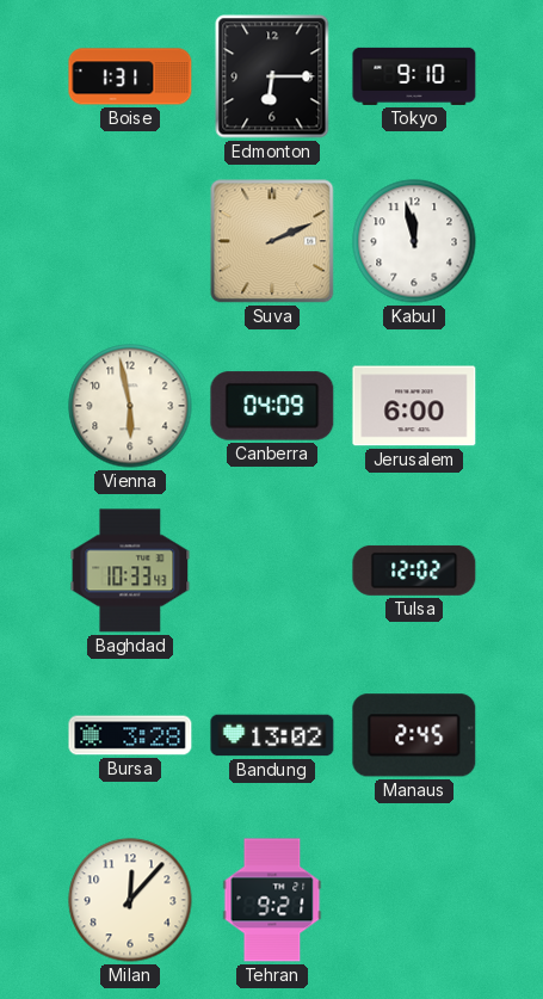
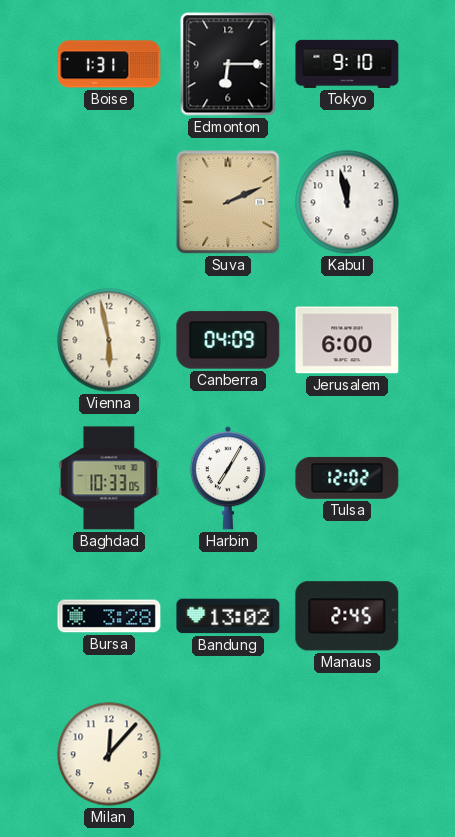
Baghdad: 10:33:43 -> 10:33:05
Harbin: none -> 7:05
Tehran: 9:21 -> none
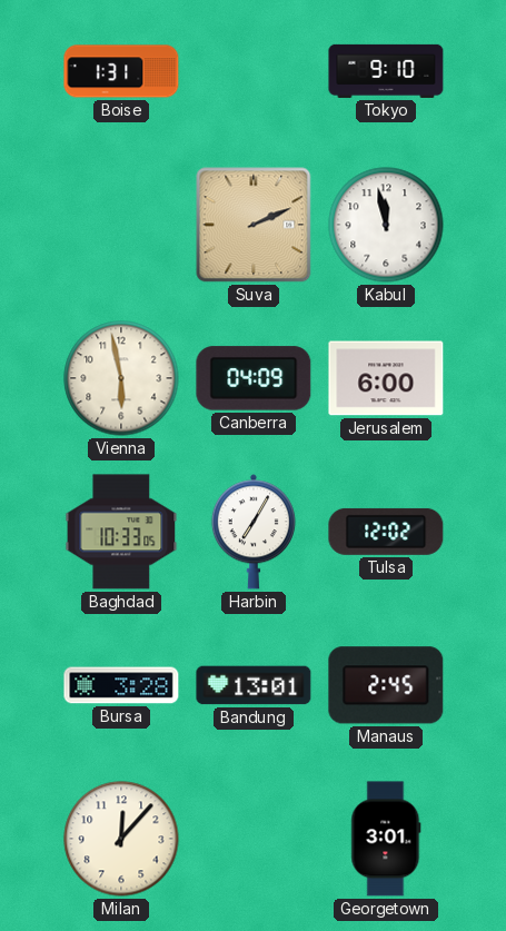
Edmonton: 6:15 -> none
Bandung: 13:02 -> 13:01
Georgetown: none -> 3:01
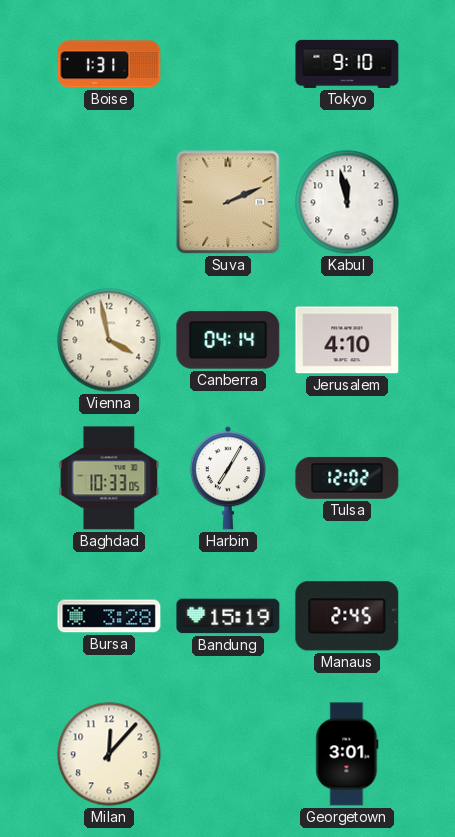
Vienna: 5:58 -> 3:58
Canberra: 04:09 -> 04:14
Jerusalem: 6:00 -> 4:10
Bandung: 13:01 -> 15:19
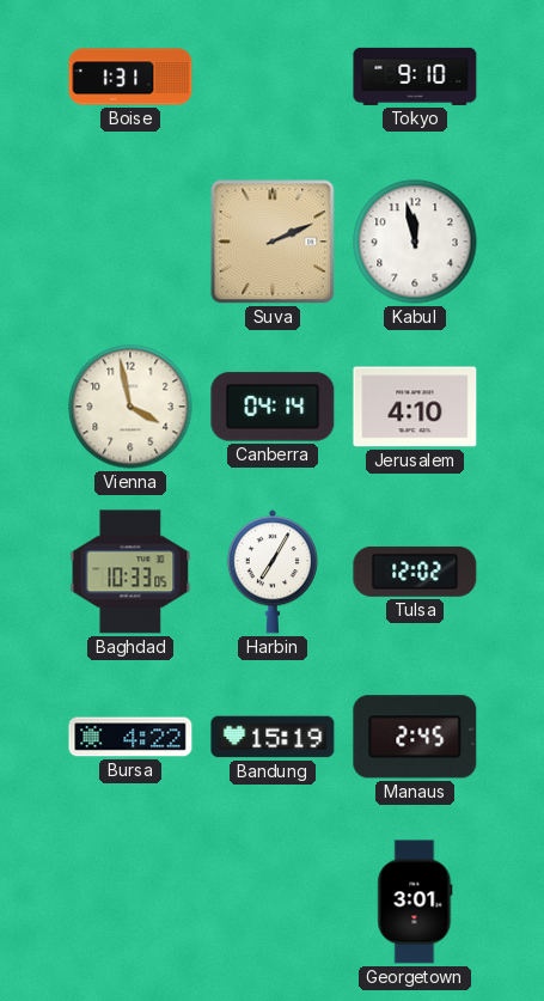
Bursa: 3:28 -> 4:22
Milan: 12:07 -> none
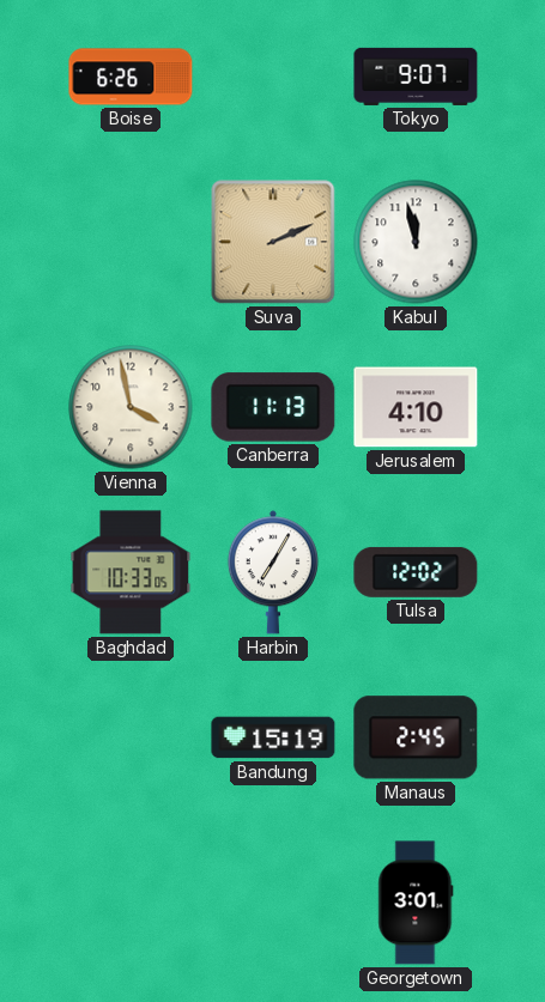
Boise: 1:31 -> 6:26
Tokyo: 9:10 -> 9:07
Canberra: 04:14 -> 11:13
Bursa: 4:22 -> none
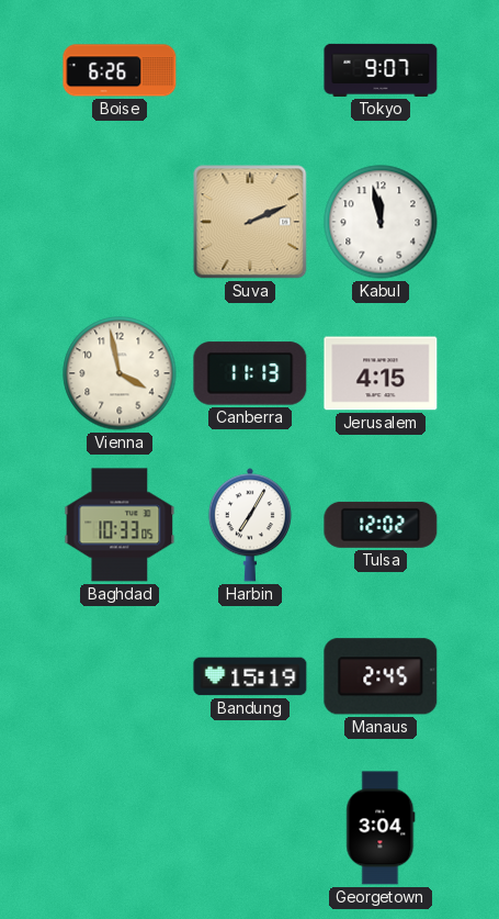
Jerusalem: 4:10 -> 4:15
Georgetown: 3:01 -> 3:04
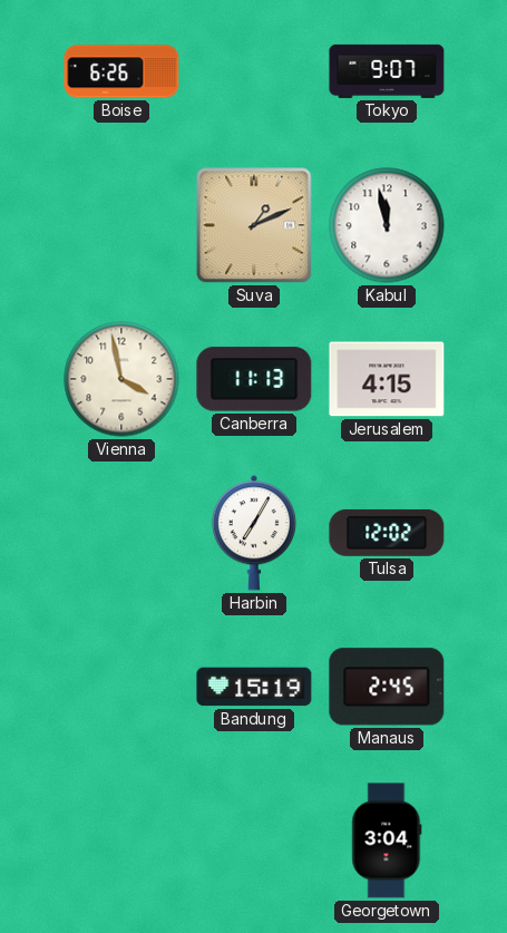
Suva: 2:11 -> 1:11
Baghdad: 10:33 -> none
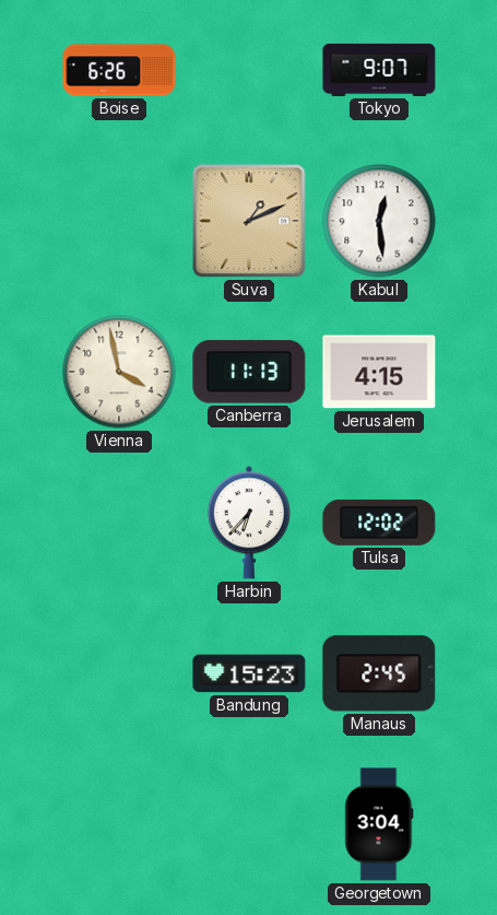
Kabul: 11:58 -> 12:29
Harbin: 7:05 -> 6:37
Bandung: 15:19 -> 15:23
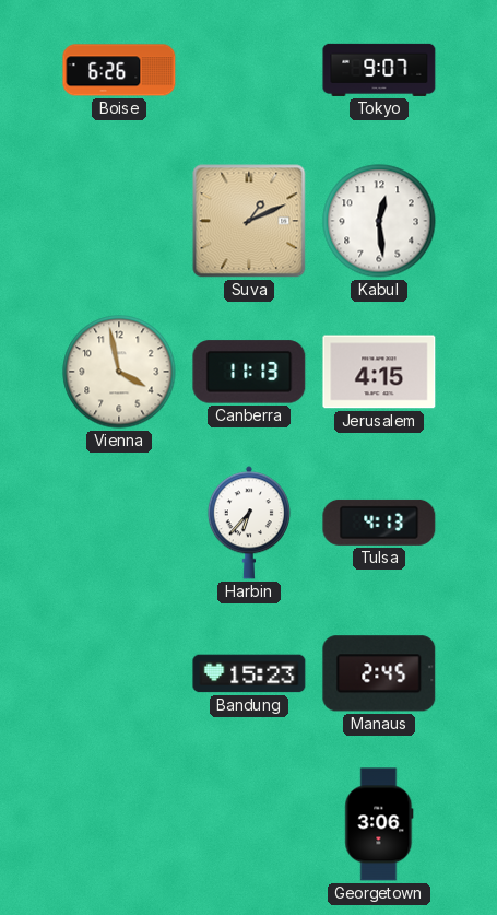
Tulsa: 12:02 -> 4:13
Georgetown: 3:04 -> 3:06
